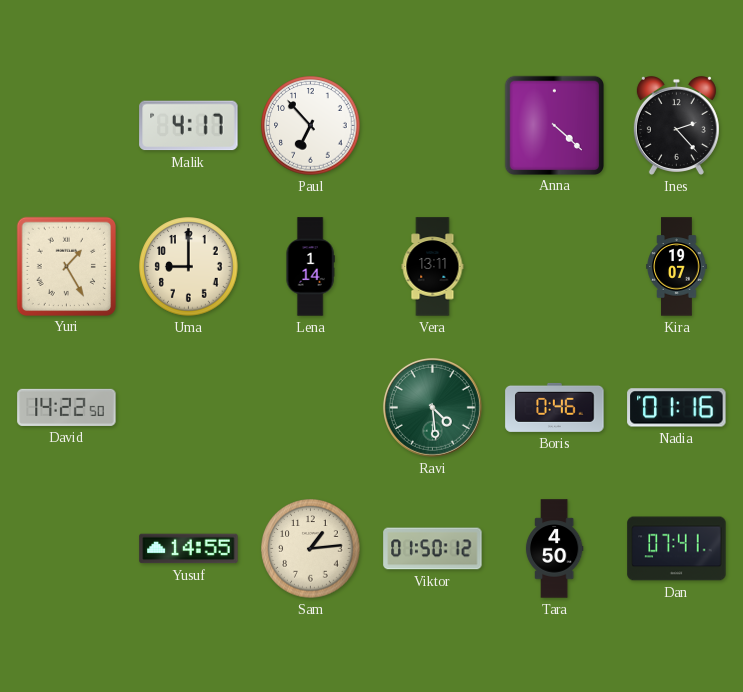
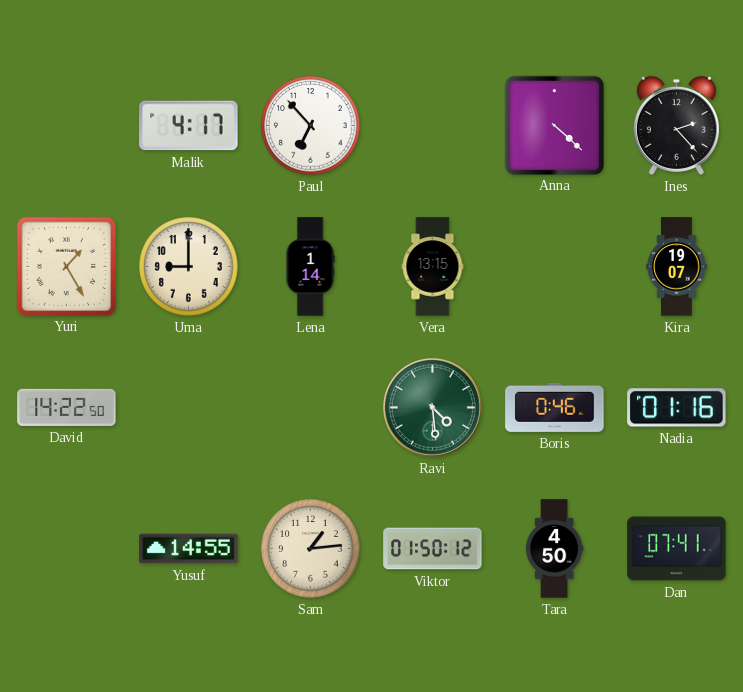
Vera: 13:11 -> 13:15
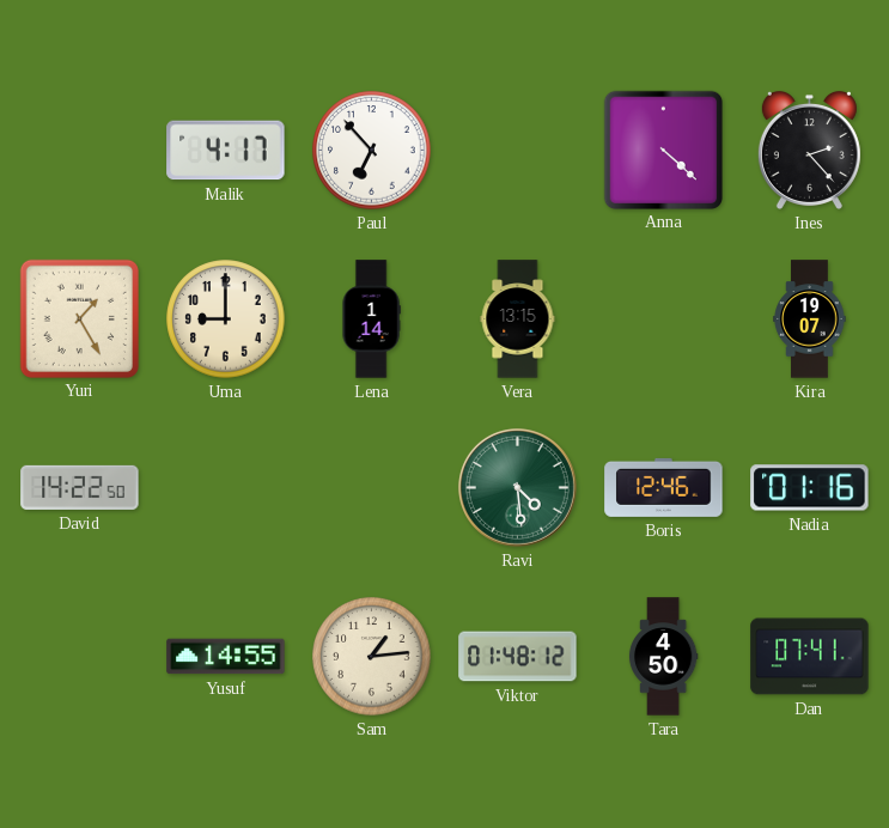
Boris: 0:46 -> 12:46
Viktor: 01:50 -> 01:48
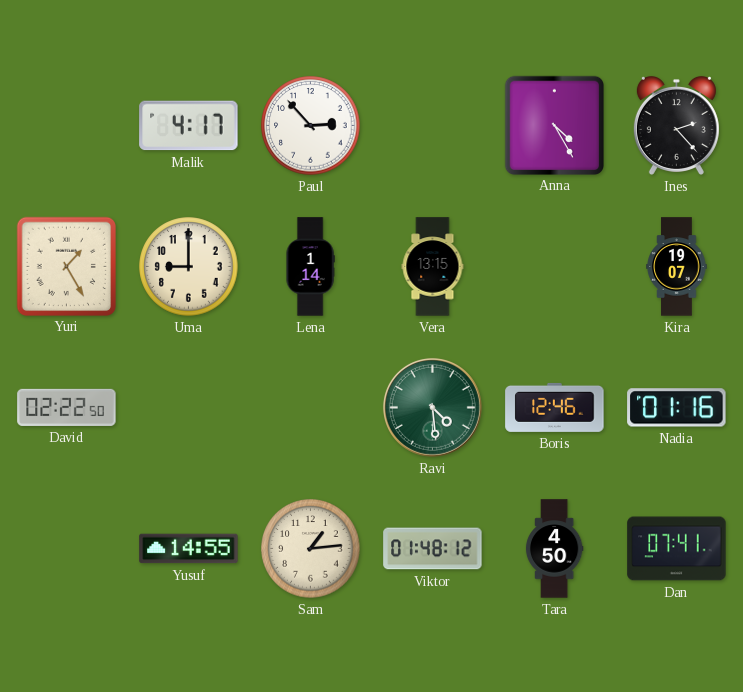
Paul: 6:53 -> 2:53
Anna: 4:22 -> 4:25
David: 14:22 -> 02:22
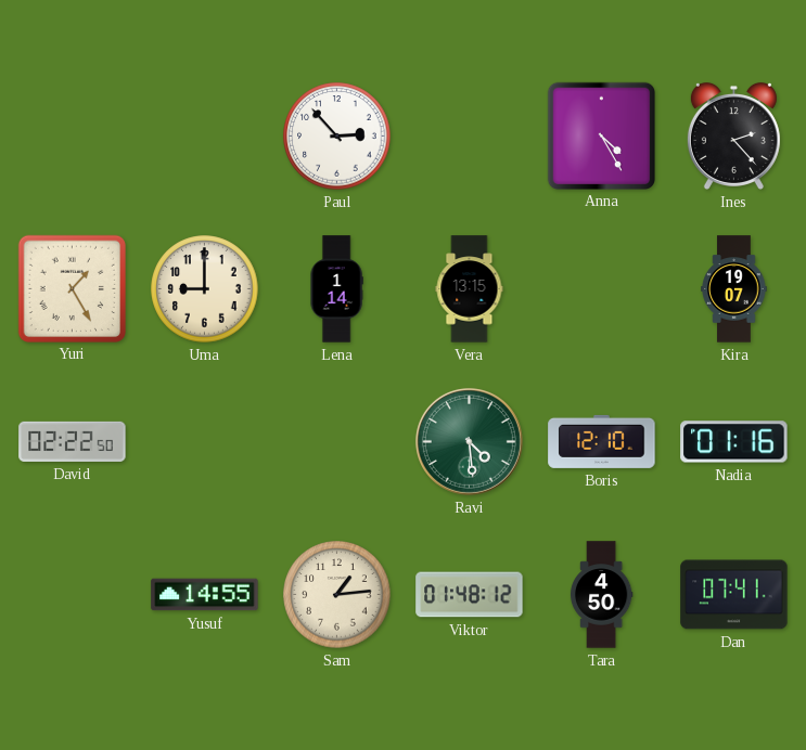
Malik: 4:17 -> none
Boris: 12:46 -> 12:10
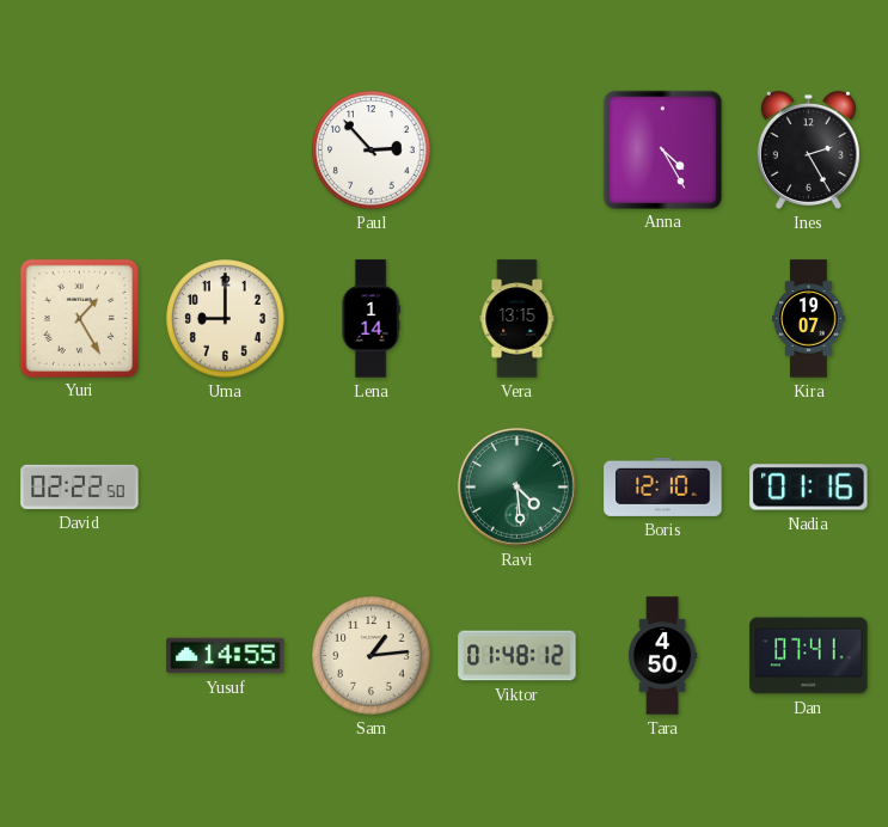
Ines: 2:23 -> 2:25
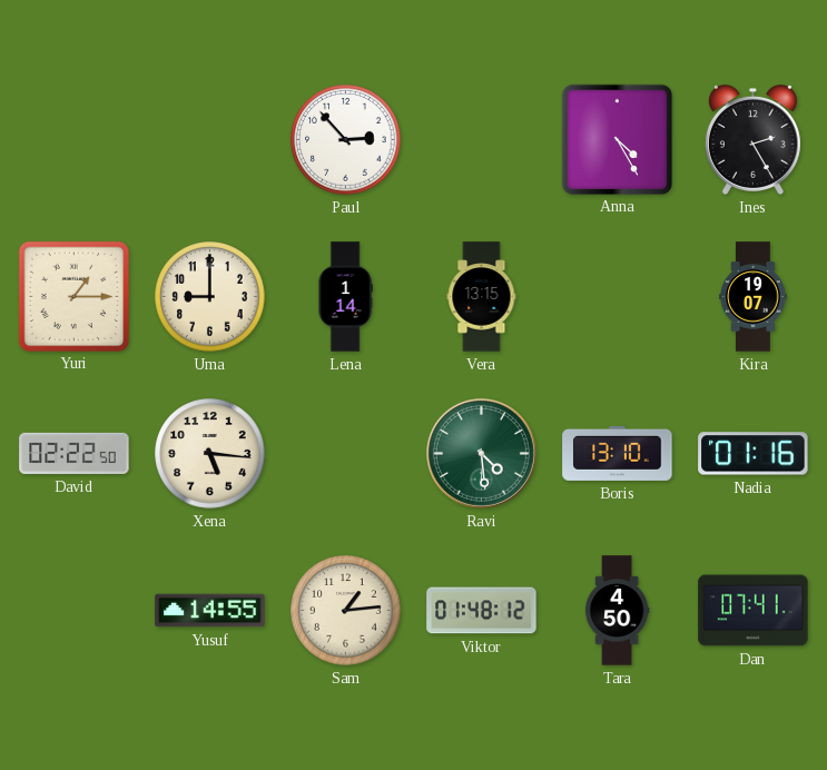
Yuri: 1:25 -> 1:15
Xena: none -> 5:16
Boris: 12:10 -> 13:10
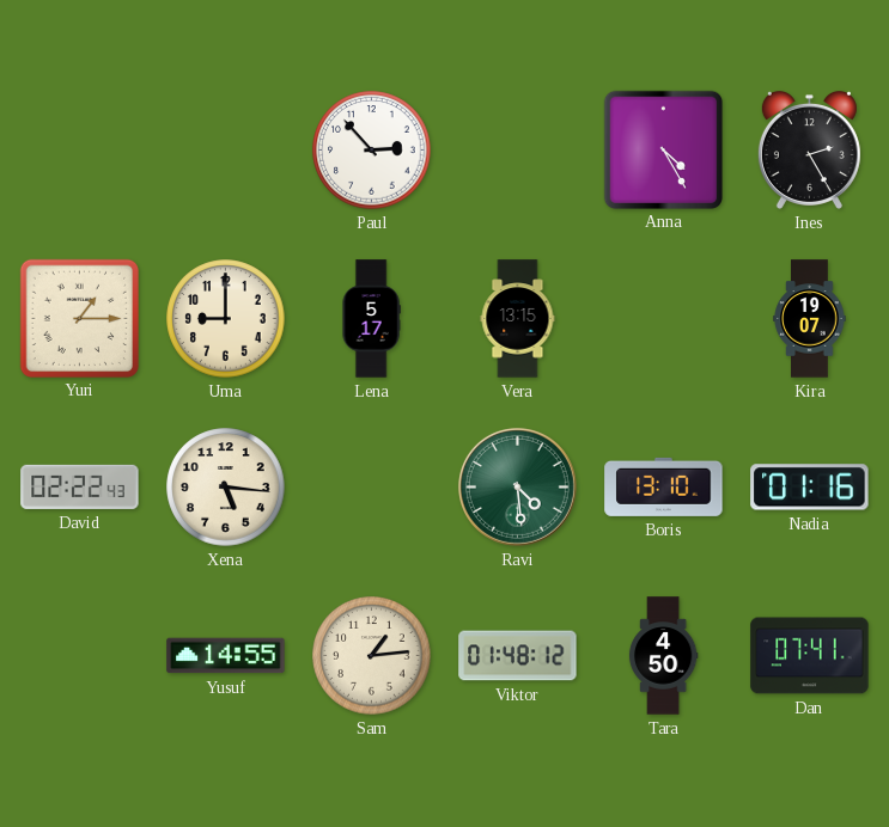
Lena: 1:14 -> 5:17
David: 02:22:50 -> 02:22:43
